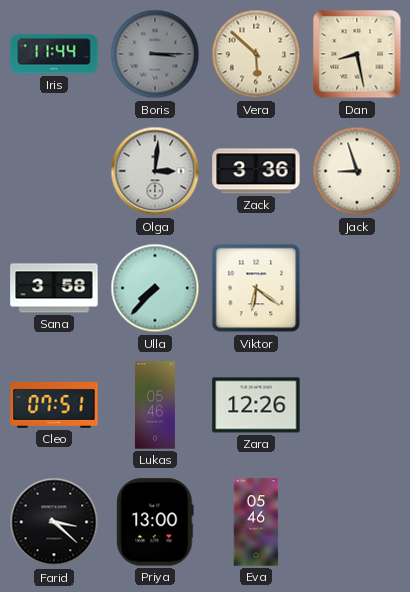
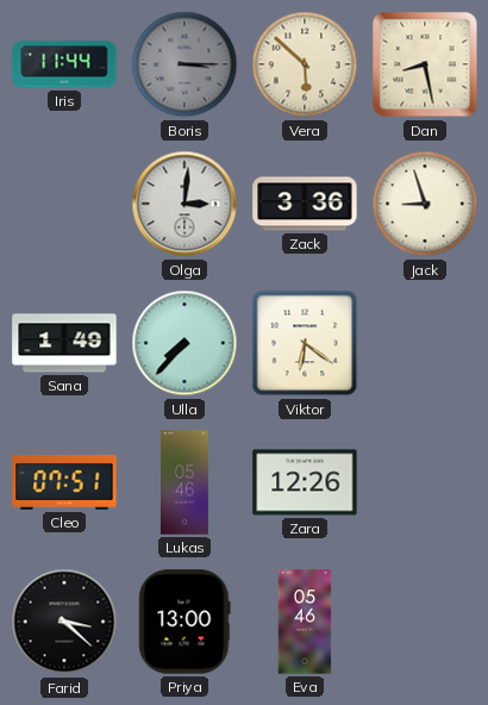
Sana: 3:58 -> 1:49
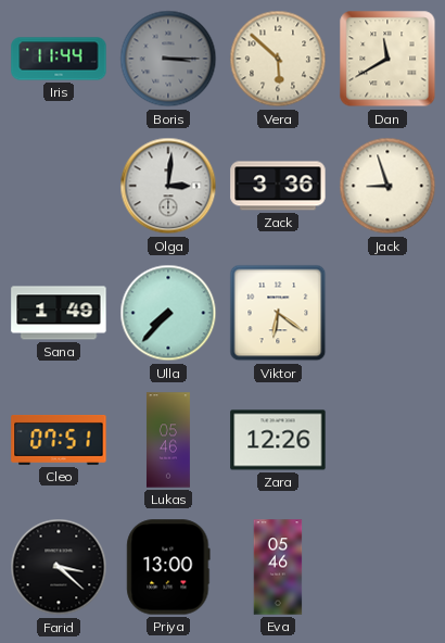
Dan: 8:28 -> 11:40
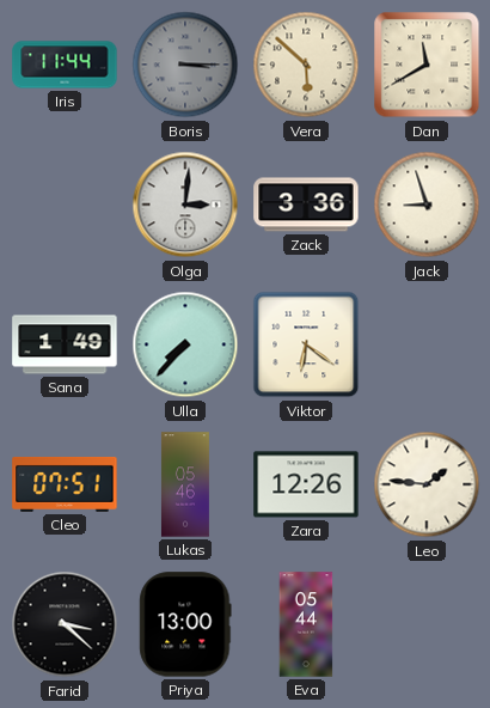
Leo: none -> 1:46
Eva: 05:46 -> 05:44
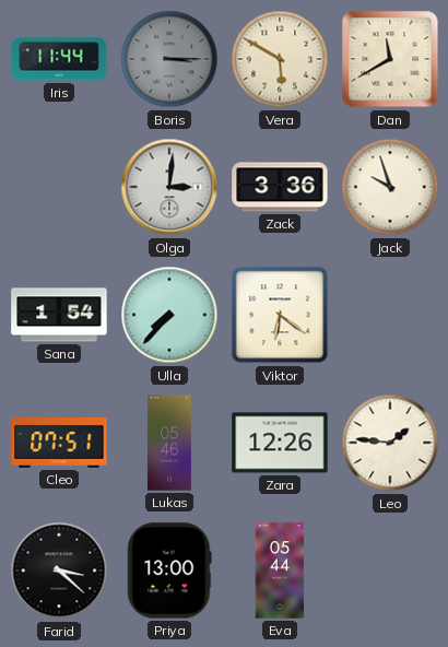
Vera: 5:52 -> 5:50
Jack: 8:57 -> 9:57
Sana: 1:49 -> 1:54
